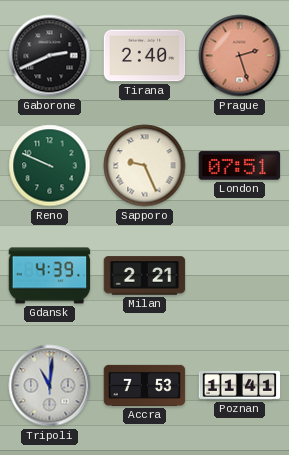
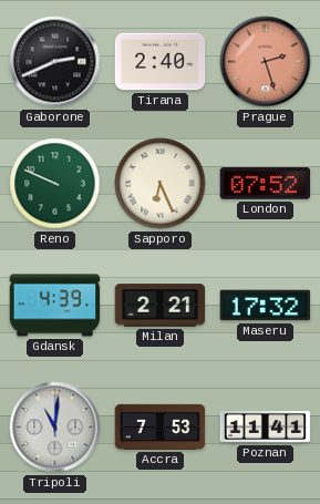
Sapporo: 9:26 -> 6:26
London: 07:51 -> 07:52
Maseru: none -> 17:32
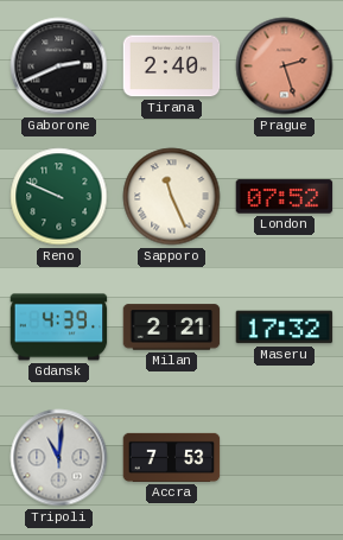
Sapporo: 6:26 -> 11:26
Poznan: 11:41 -> none
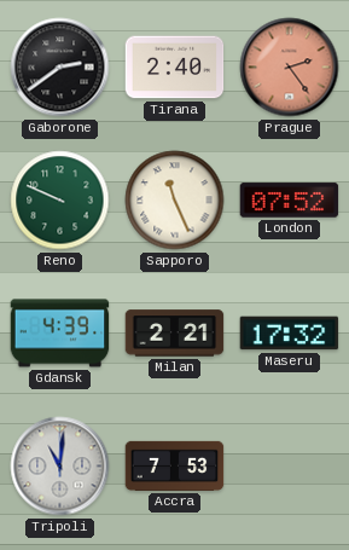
Gaborone: 2:41 -> 2:39
Prague: 2:27 -> 2:24
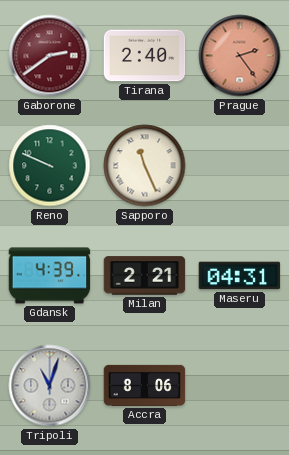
Gaborone dial: black -> burgundy
London: 07:52 -> none
Maseru: 17:32 -> 04:31
Tripoli: 11:01 -> 11:03
Accra: 7:53 -> 8:06
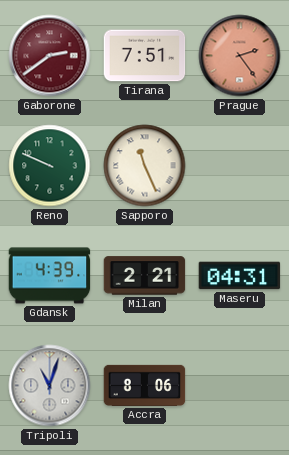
Tirana: 2:40 -> 7:51
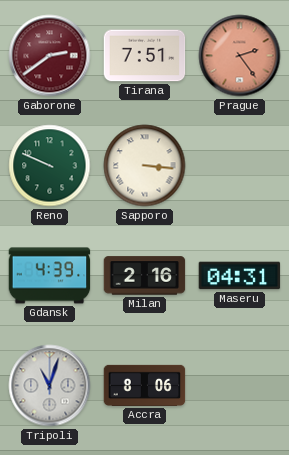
Sapporo: 11:26 -> 3:16
Milan: 2:21 -> 2:16
